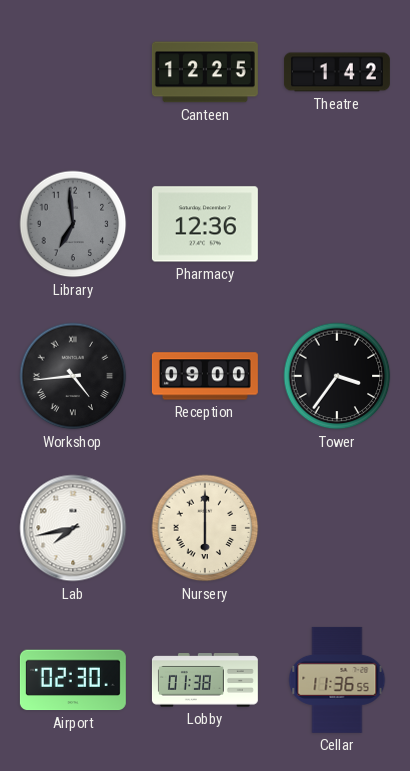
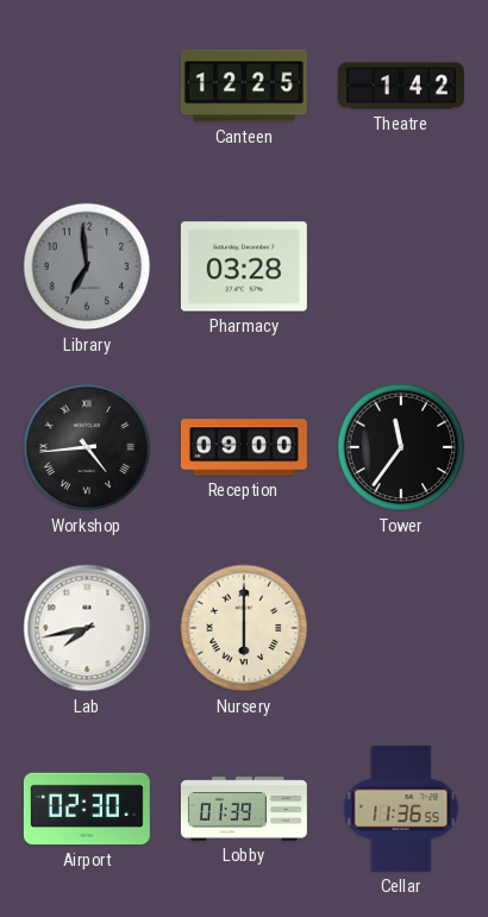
Pharmacy: 12:36 -> 03:28
Tower: 3:36 -> 11:36
Lobby: 01:38 -> 01:39
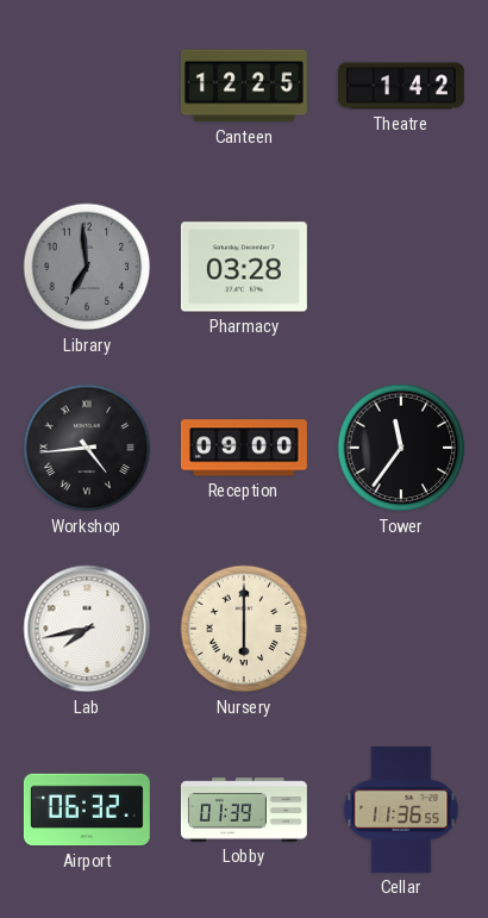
Airport: 02:30 -> 06:32
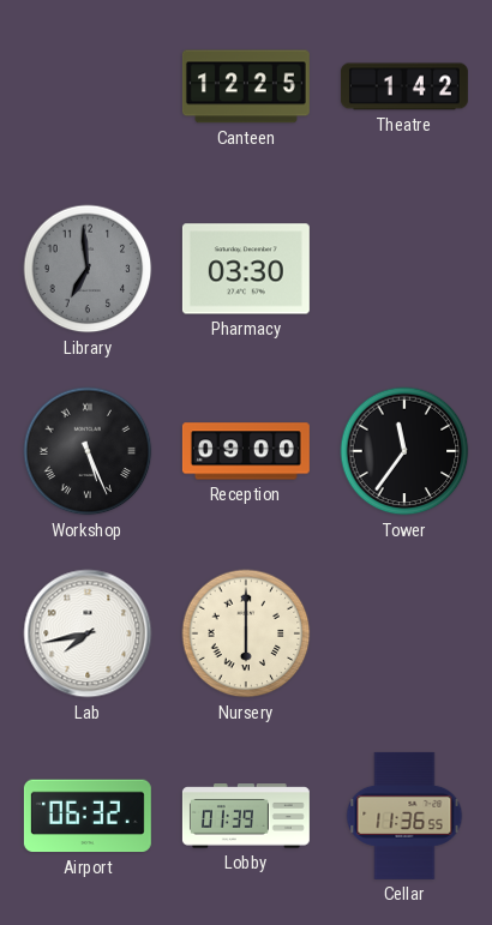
Pharmacy: 03:28 -> 03:30
Workshop: 4:44 -> 5:26
